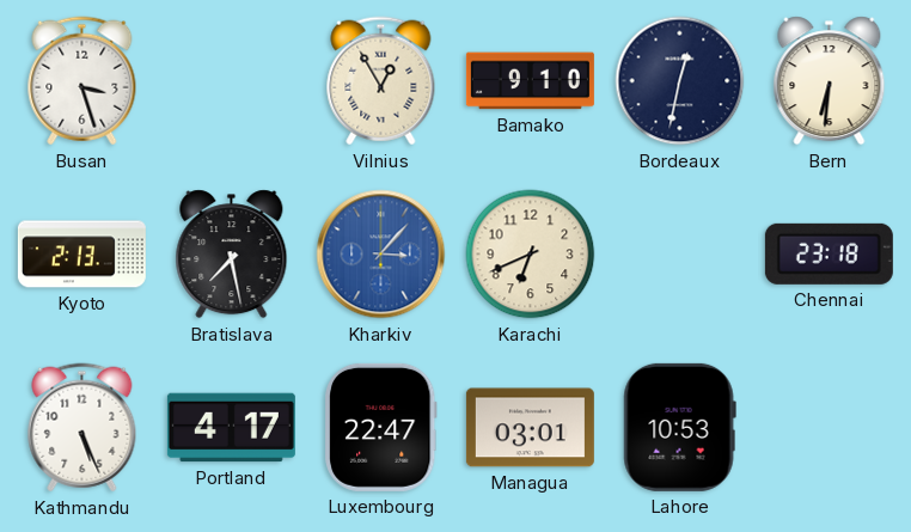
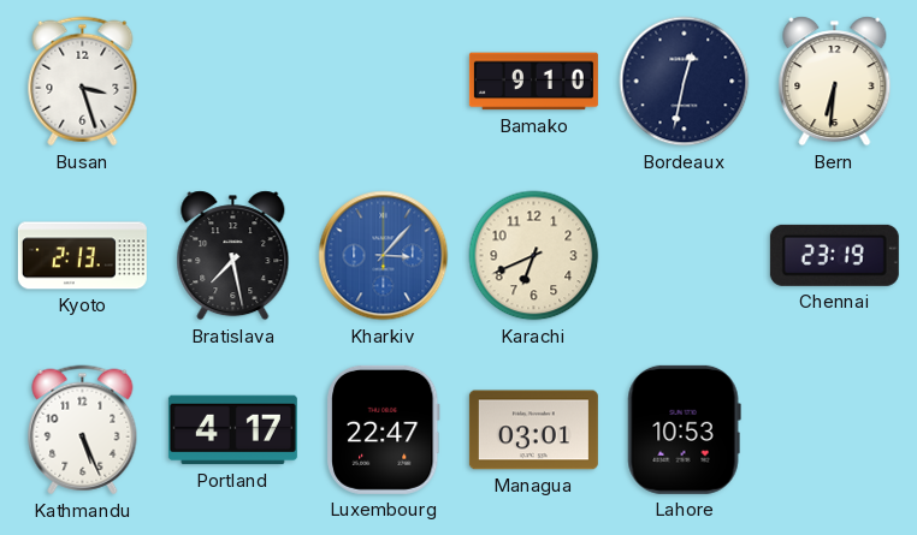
Vilnius: 12:55 -> none
Chennai: 23:18 -> 23:19
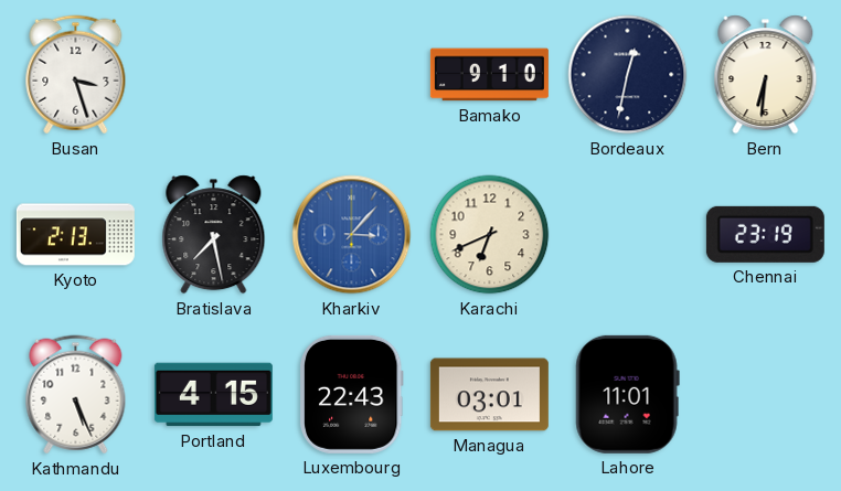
Portland: 4:17 -> 4:15
Luxembourg: 22:47 -> 22:43
Lahore: 10:53 -> 11:01
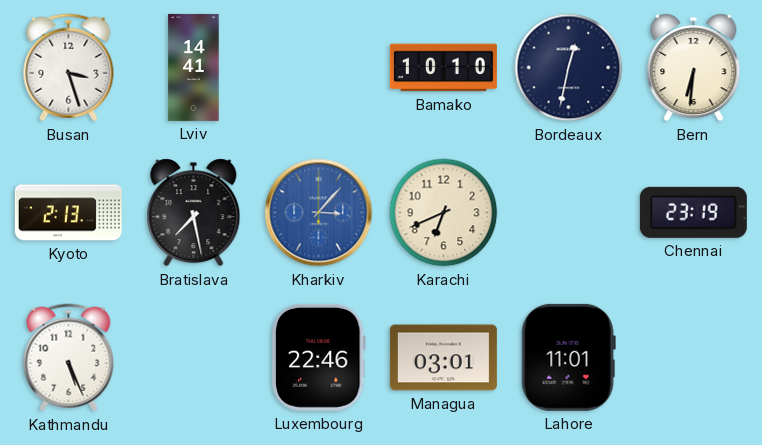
Lviv: none -> 14:41
Bamako: 9:10 -> 10:10
Portland: 4:15 -> none
Luxembourg: 22:43 -> 22:46
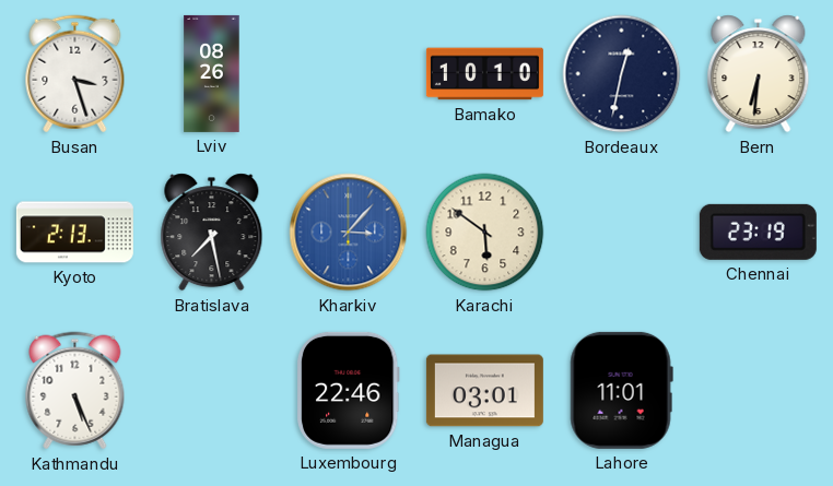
Lviv: 14:41 -> 08:26
Karachi: 6:41 -> 5:51
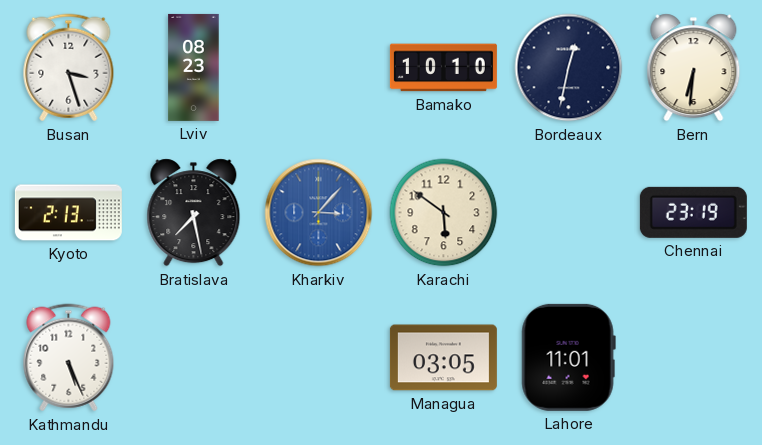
Lviv: 08:26 -> 08:23
Luxembourg: 22:46 -> none
Managua: 03:01 -> 03:05
